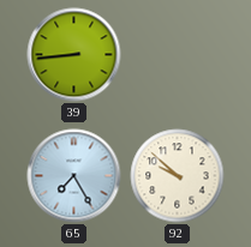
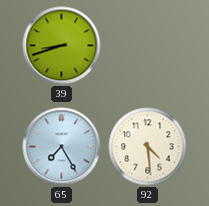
39: 8:44 -> 8:42
92: 9:52 -> 4:29
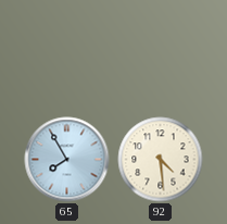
39: 8:42 -> none
65: 7:25 -> 7:55
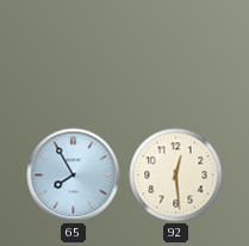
92: 4:29 -> 12:29
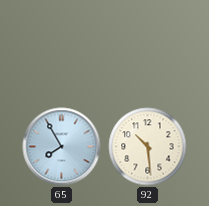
92: 12:29 -> 10:29
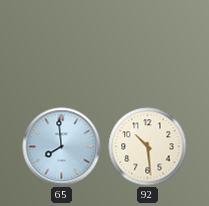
65: 7:55 -> 7:59
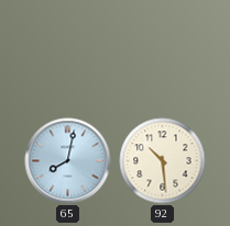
65: 7:59 -> 8:02
